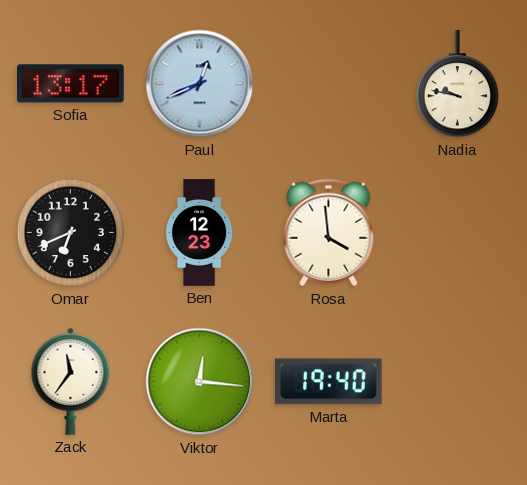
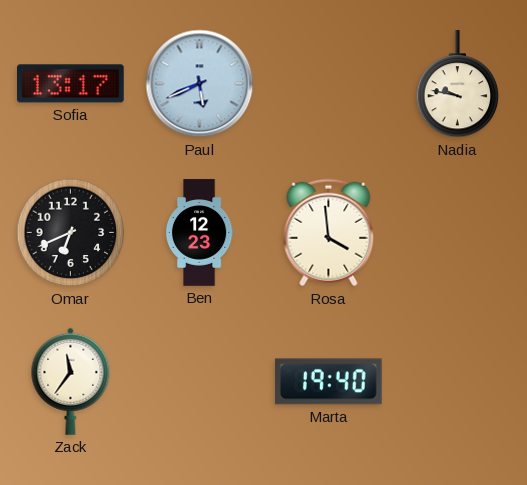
Paul: 12:41 -> 5:41
Viktor: 12:16 -> none
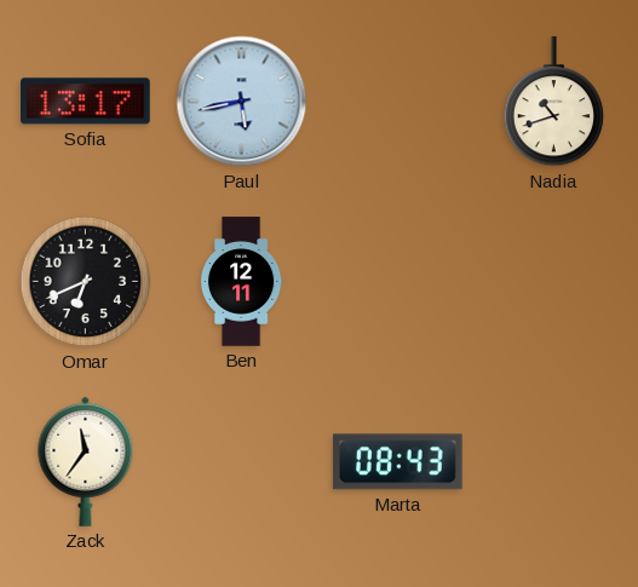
Paul: 5:41 -> 5:43
Nadia: 9:47 -> 10:42
Ben: 12:23 -> 12:11
Rosa: 3:59 -> none
Marta: 19:40 -> 08:43
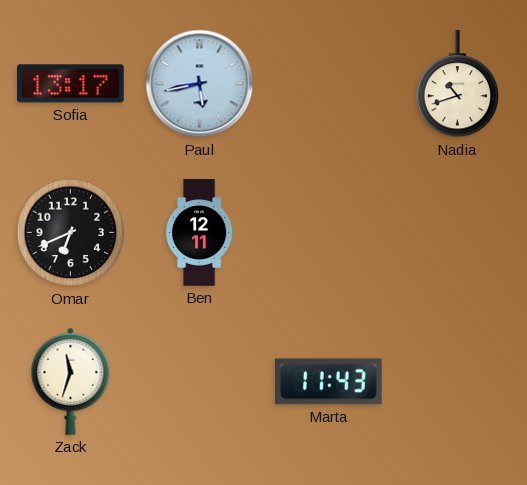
Zack: 11:36 -> 11:33
Marta: 08:43 -> 11:43
